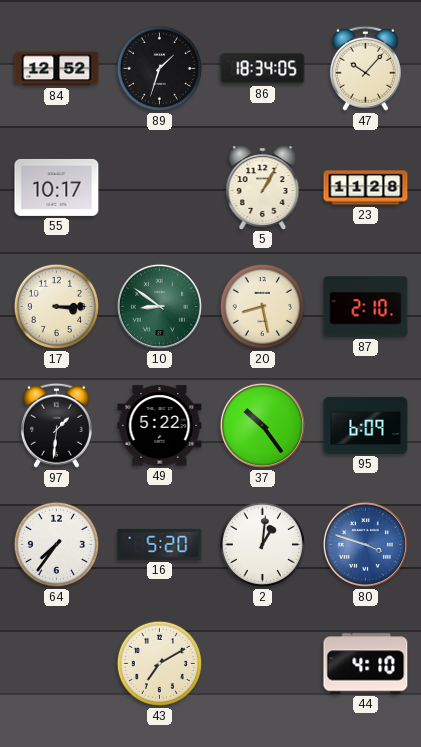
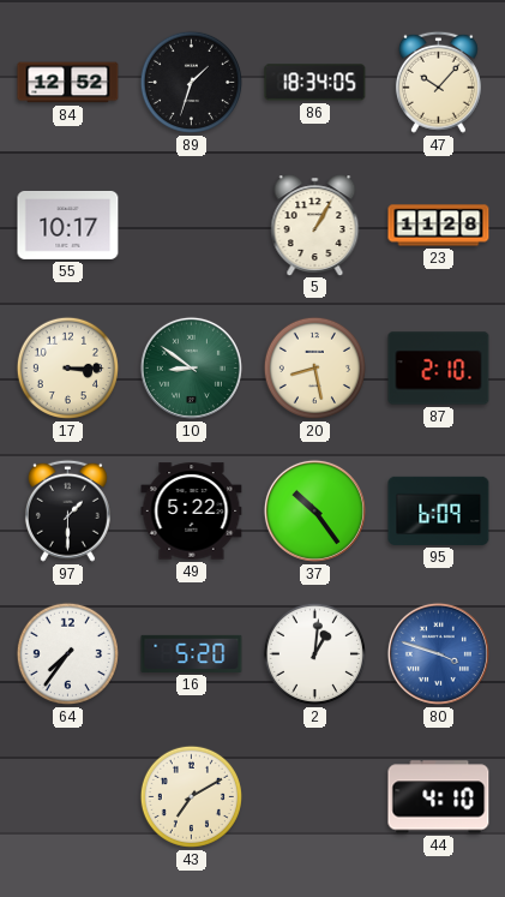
97: 1:31 -> 1:30
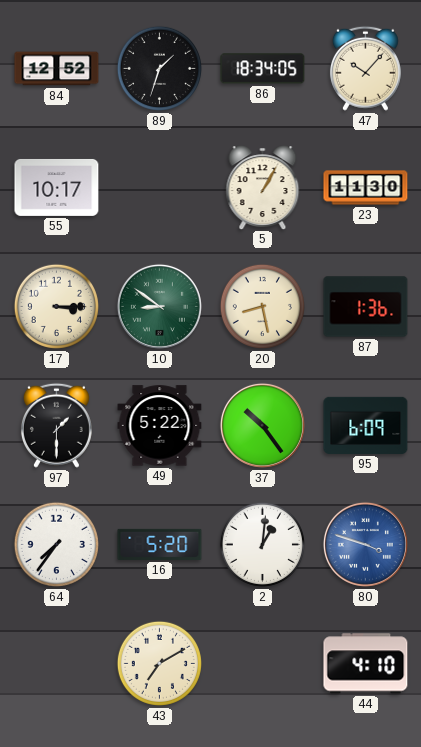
23: 11:28 -> 11:30
87: 2:10 -> 1:36
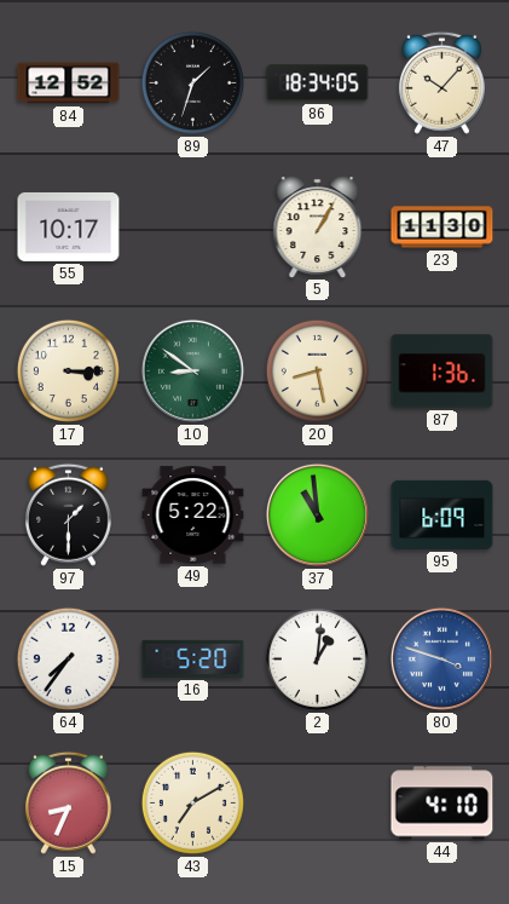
37: 10:24 -> 10:59
15: none -> 8:34
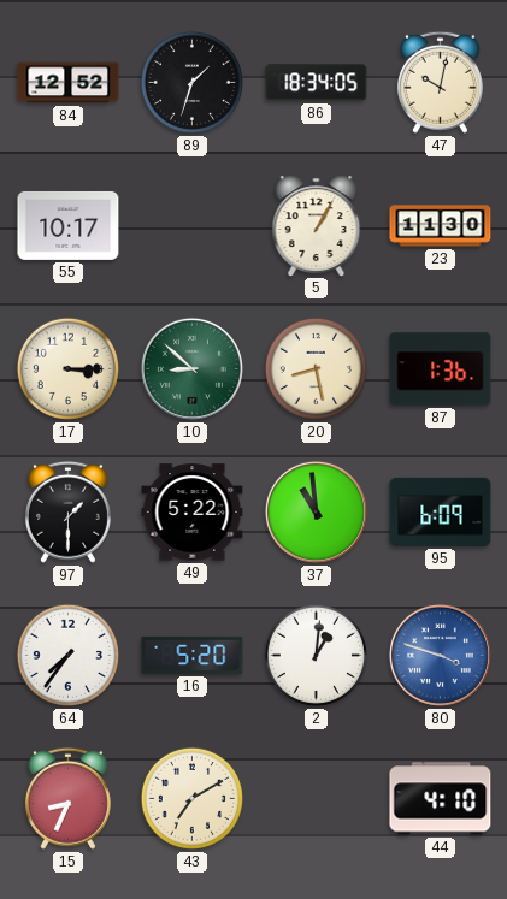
47: 10:07 -> 10:02
10: 8:51 -> 8:52
